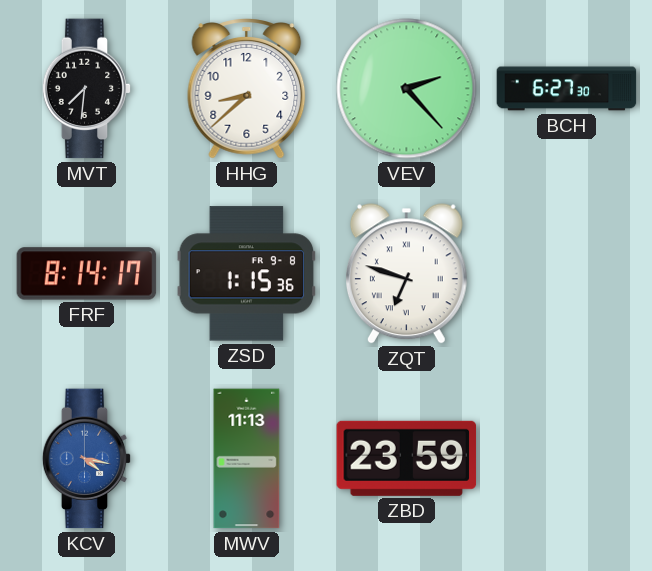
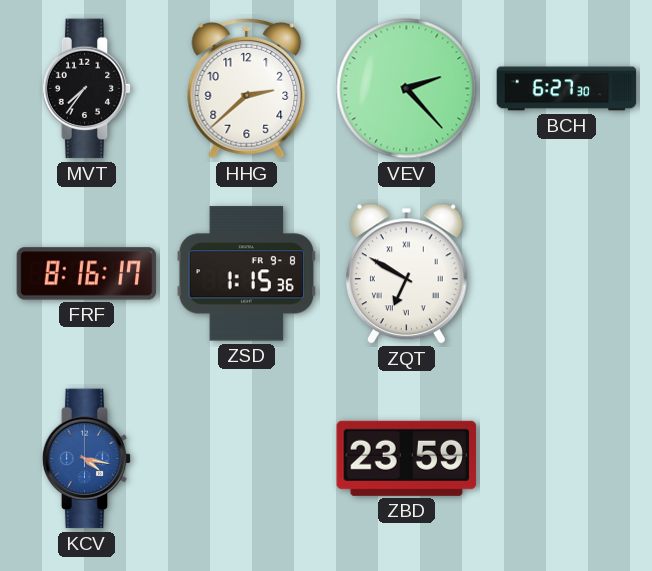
MVT: 7:31 -> 7:36
HHG: 8:38 -> 2:38
FRF: 8:14 -> 8:16
ZQT: 6:48 -> 6:50
MWV: 11:13 -> none
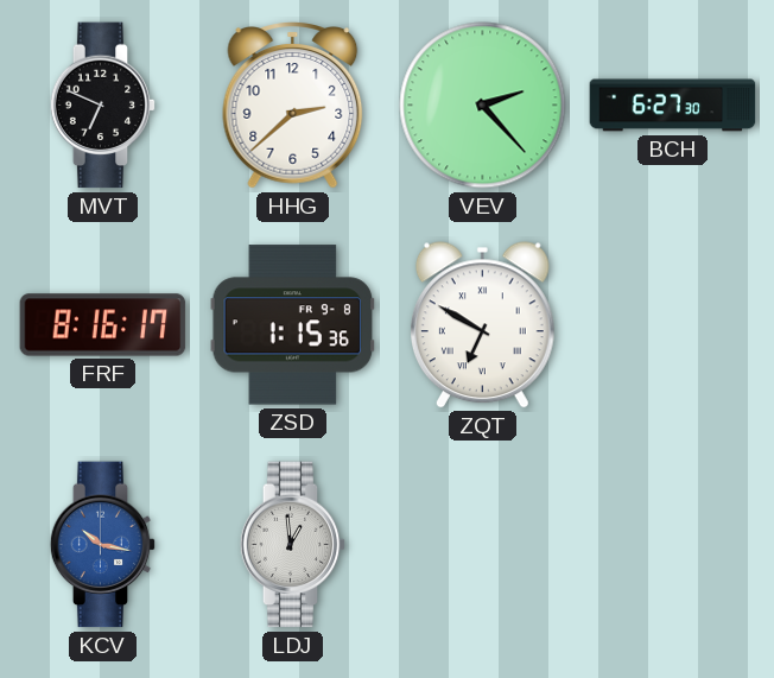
MVT: 7:36 -> 6:49
KCV: 4:17 -> 10:17
LDJ: none -> 12:59
ZBD: 23:59 -> none
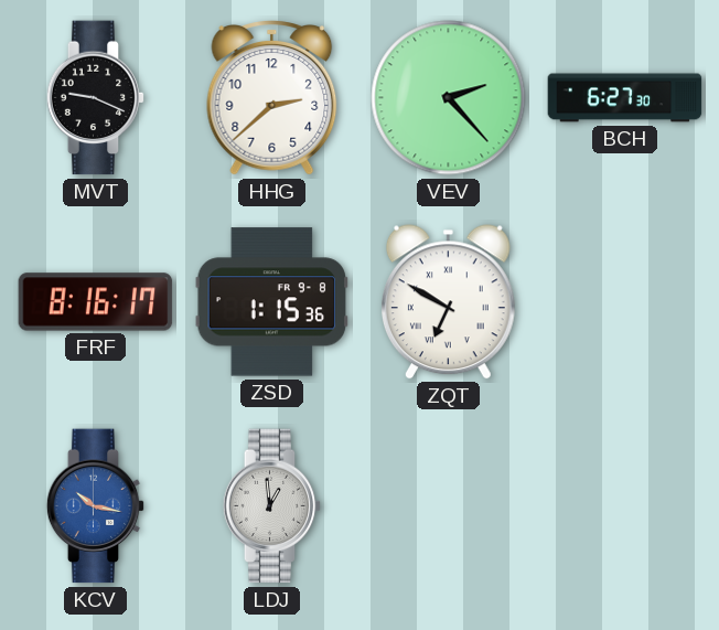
MVT: 6:49 -> 9:19
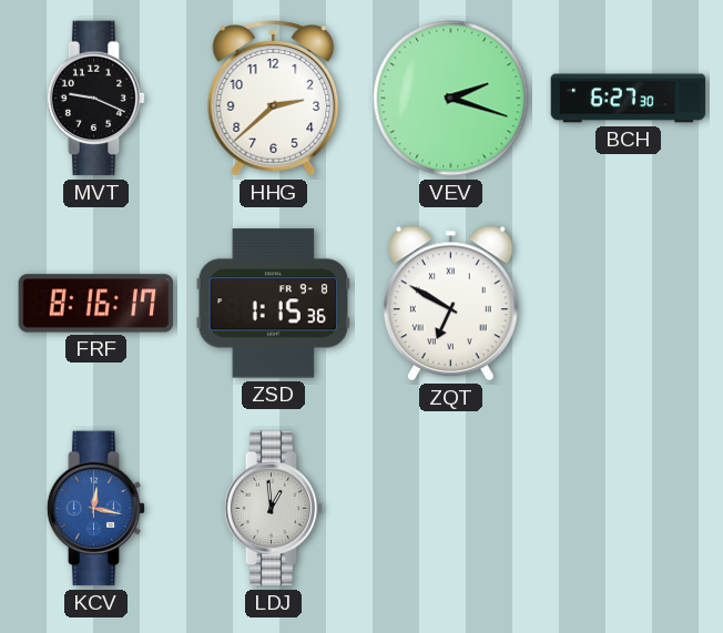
VEV: 2:23 -> 2:18
KCV: 10:17 -> 12:17
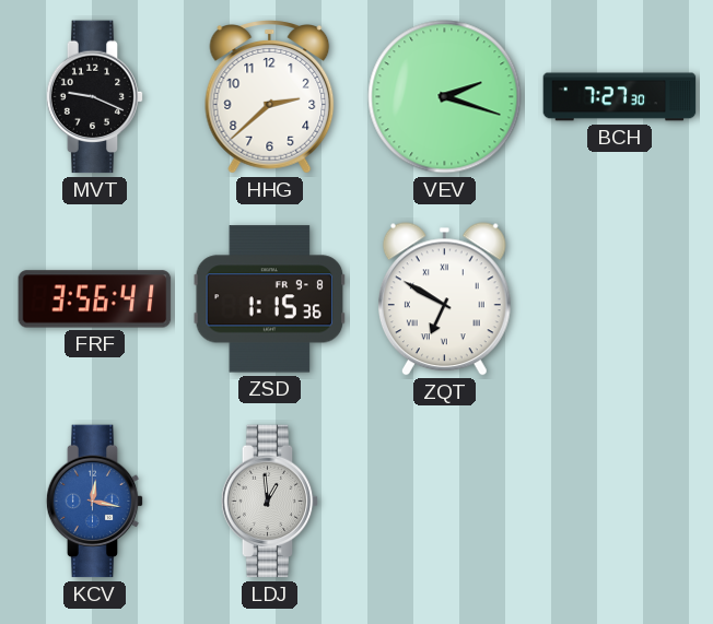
BCH: 6:27 -> 7:27
FRF: 8:16 -> 3:56
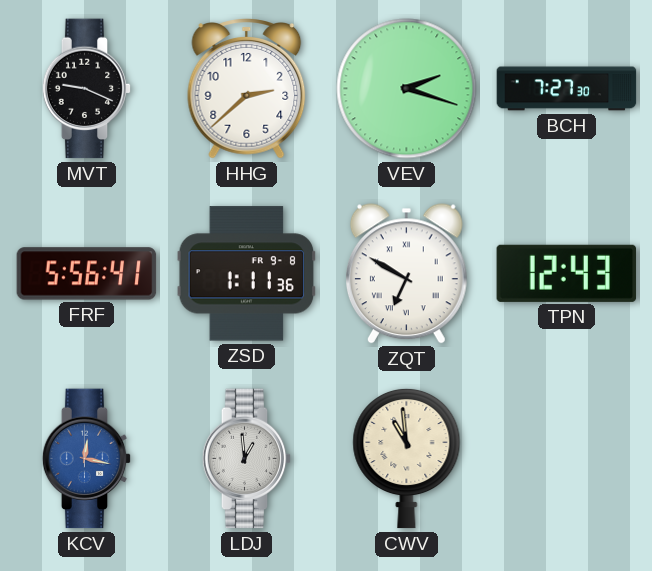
FRF: 3:56 -> 5:56
ZSD: 1:15 -> 1:11
TPN: none -> 12:43
CWV: none -> 10:59
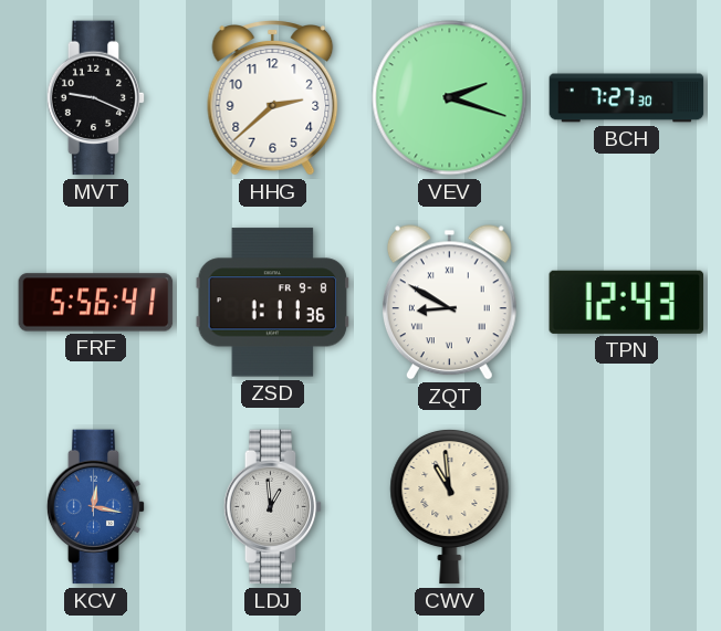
ZQT: 6:50 -> 8:50
